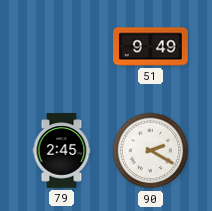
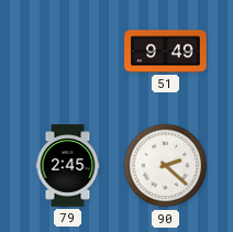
90: 2:20 -> 2:22
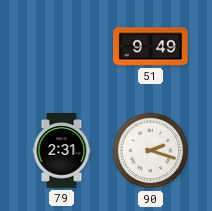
79: 2:45 -> 2:31
90: 2:22 -> 2:18
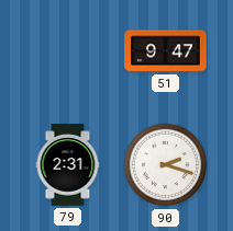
51: 9:49 -> 9:47
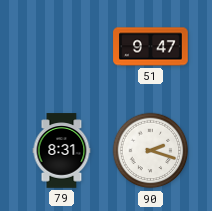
79: 2:31 -> 8:31
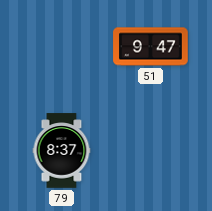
79: 8:31 -> 8:37
90: 2:18 -> none
